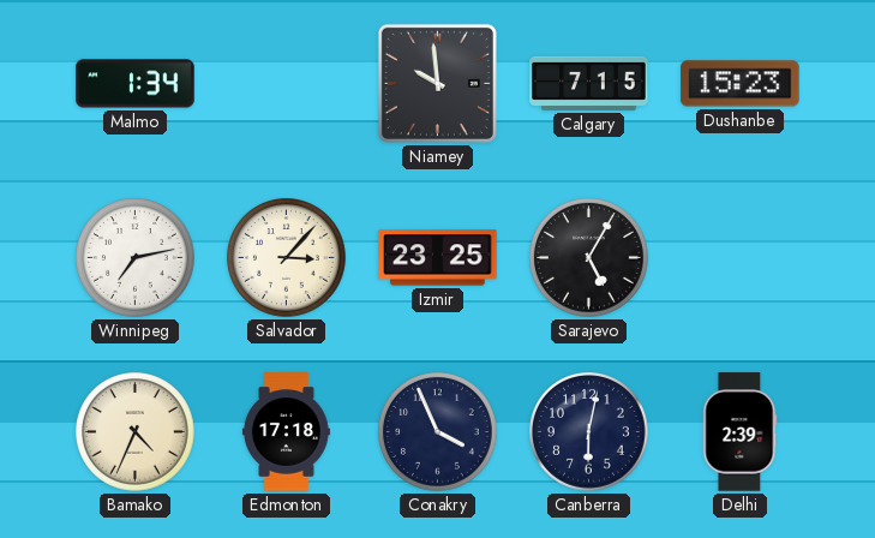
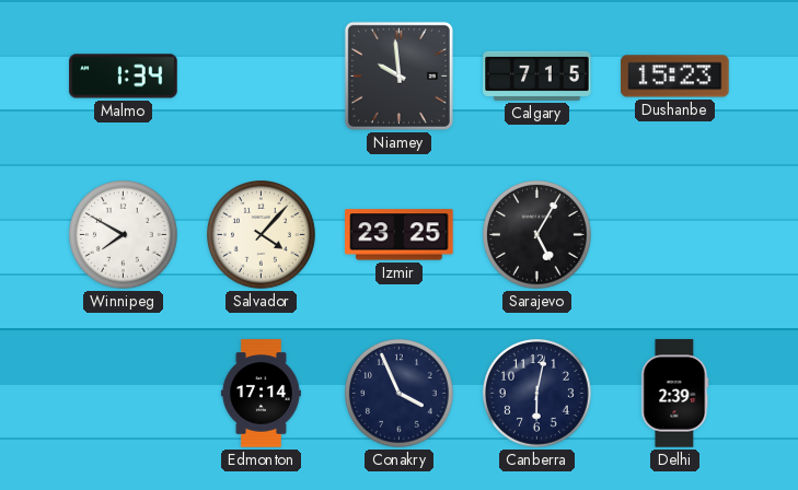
Winnipeg: 7:13 -> 7:50
Salvador: 3:07 -> 4:07
Bamako: 4:34 -> none
Edmonton: 17:18 -> 17:14
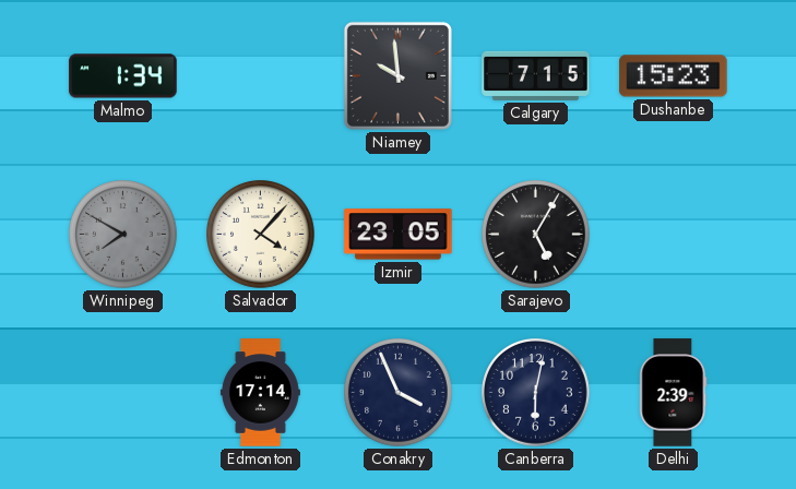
Winnipeg dial: white -> grey
Izmir: 23:25 -> 23:05
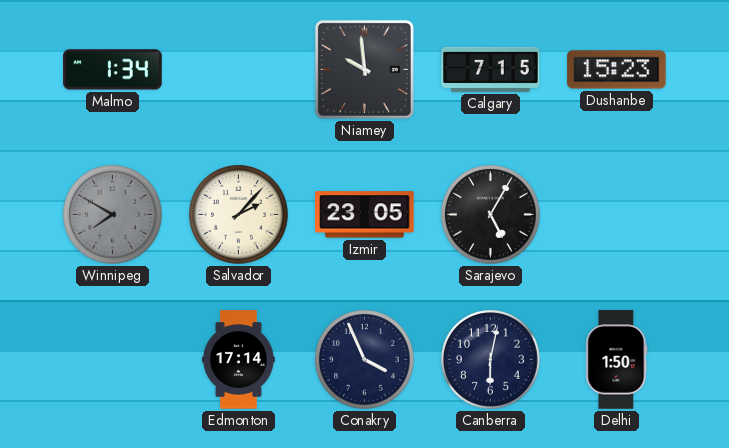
Salvador: 4:07 -> 2:07
Delhi: 2:39 -> 1:50
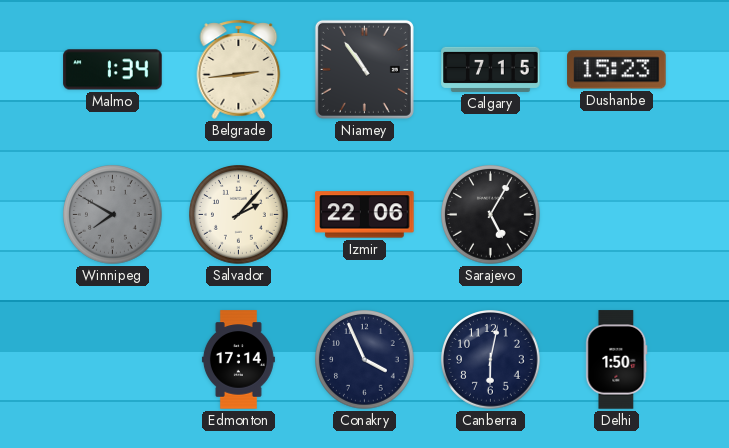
Belgrade: none -> 2:44
Niamey: 9:59 -> 10:54
Izmir: 23:05 -> 22:06
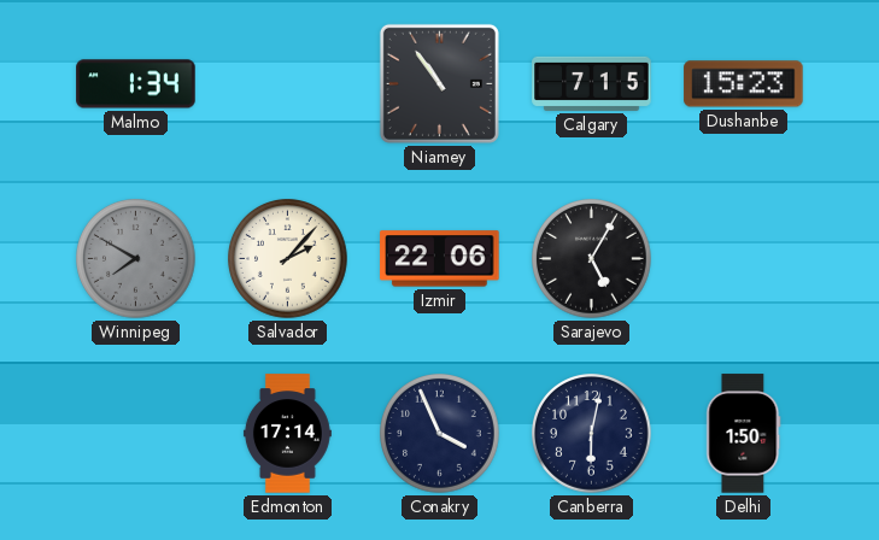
Belgrade: 2:44 -> none
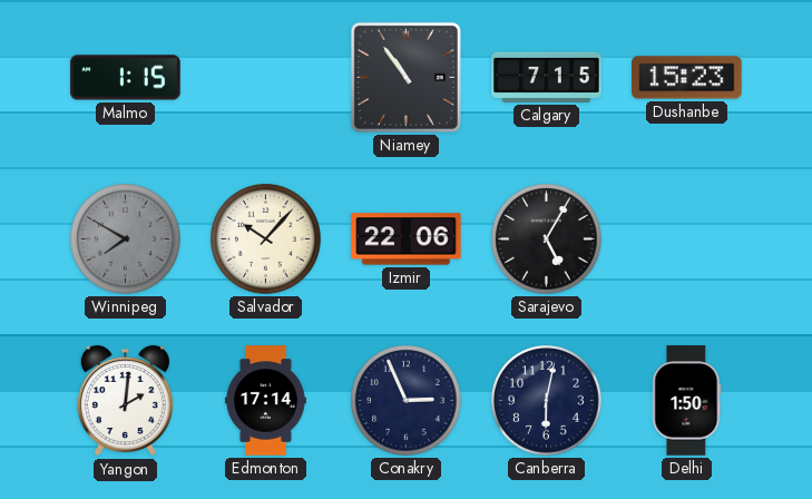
Malmo: 1:34 -> 1:15
Salvador: 2:07 -> 10:07
Yangon: none -> 2:01
Conakry: 3:56 -> 2:56
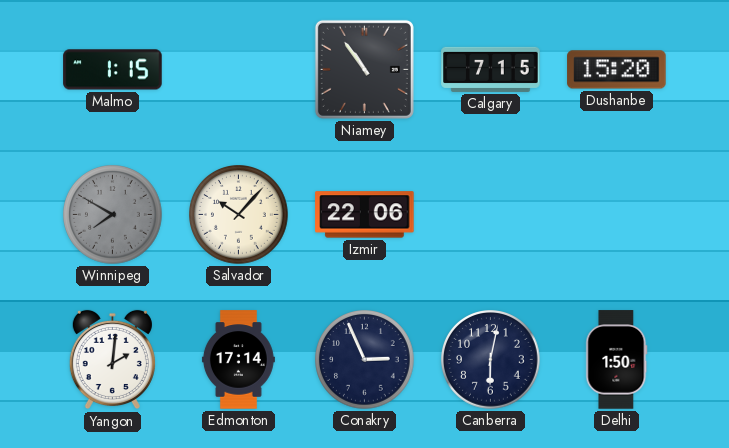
Dushanbe: 15:23 -> 15:20
Sarajevo: 5:05 -> none
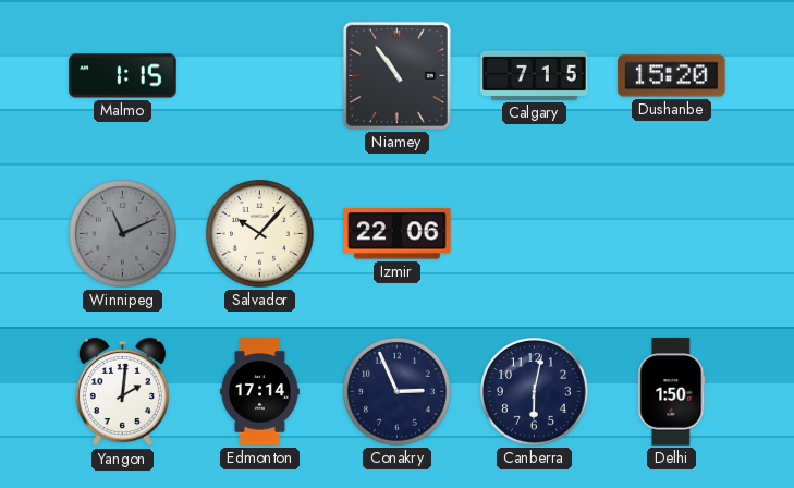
Winnipeg: 7:50 -> 11:11
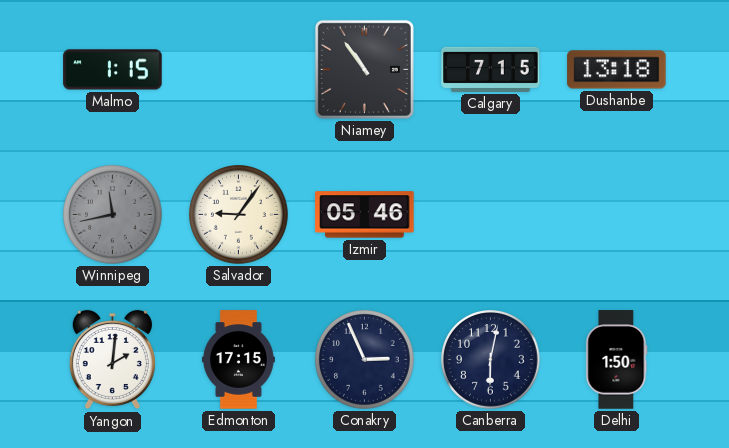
Dushanbe: 15:20 -> 13:18
Winnipeg: 11:11 -> 11:43
Salvador: 10:07 -> 9:06
Izmir: 22:06 -> 05:46
Edmonton: 17:14 -> 17:15
